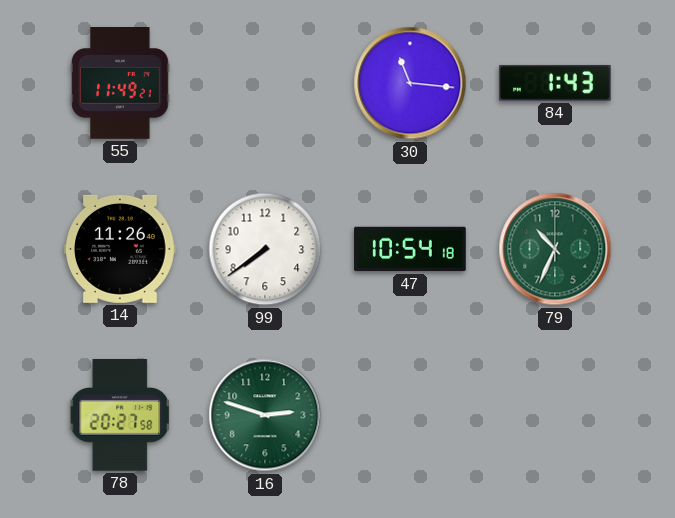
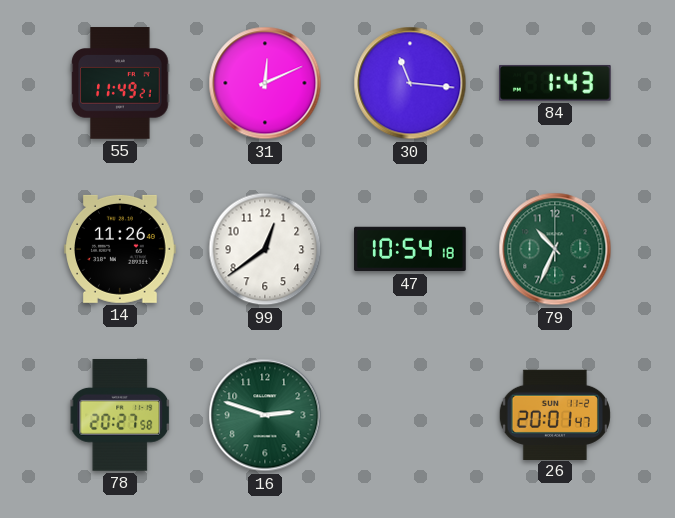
31: none -> 12:11
99: 7:39 -> 12:39
26: none -> 20:01
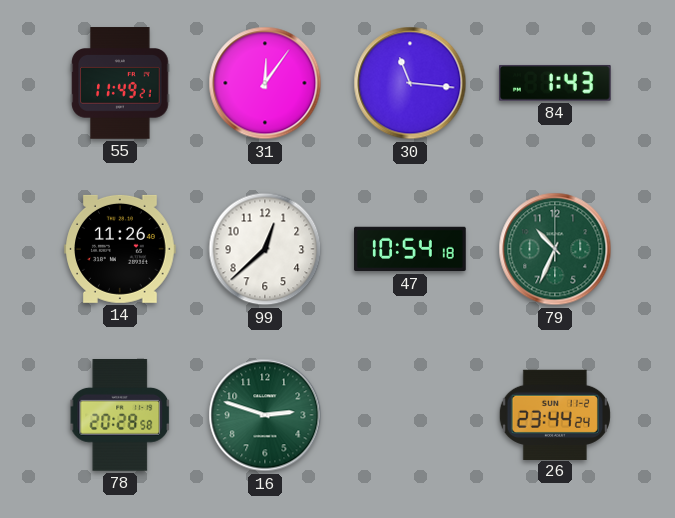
31: 12:11 -> 12:06
99: 12:39 -> 12:38
78: 20:27 -> 20:28
26: 20:01 -> 23:44
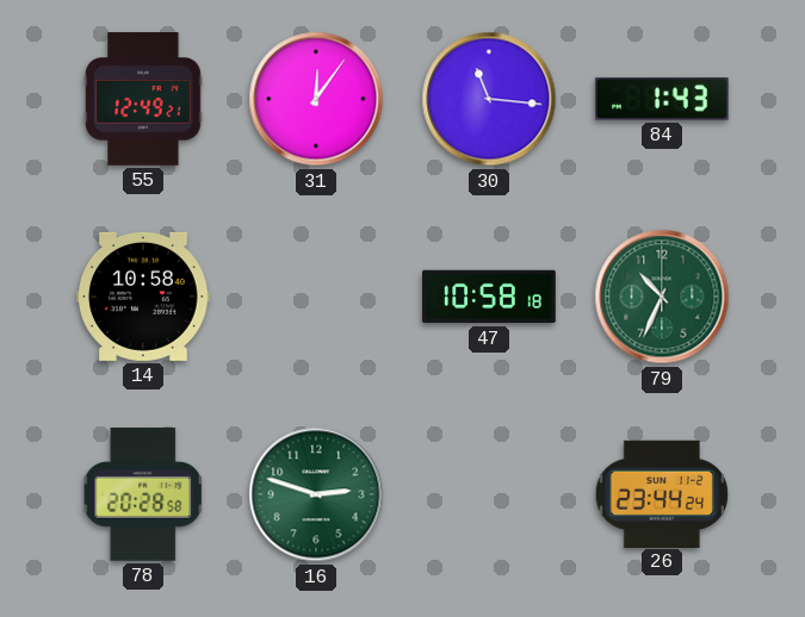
55: 11:49 -> 12:49
14: 11:26 -> 10:58
99: 12:38 -> none
47: 10:54 -> 10:58
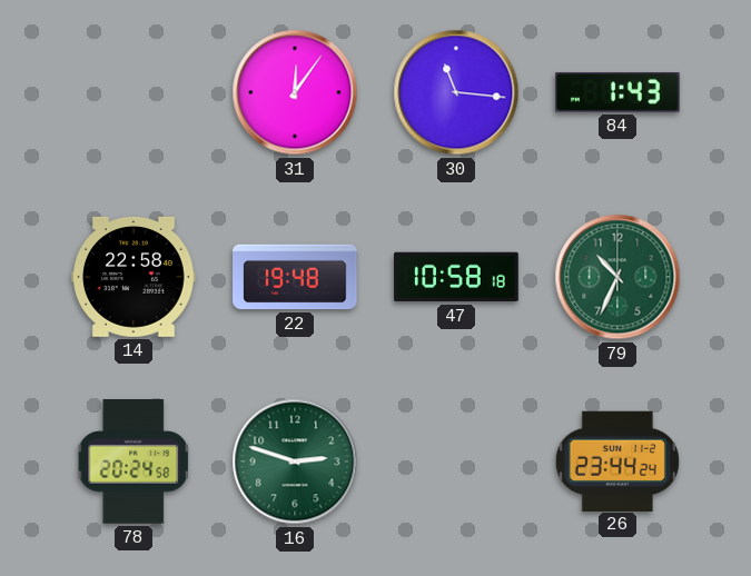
55: 12:49 -> none
14: 10:58 -> 22:58
22: none -> 19:48
78: 20:28 -> 20:24
